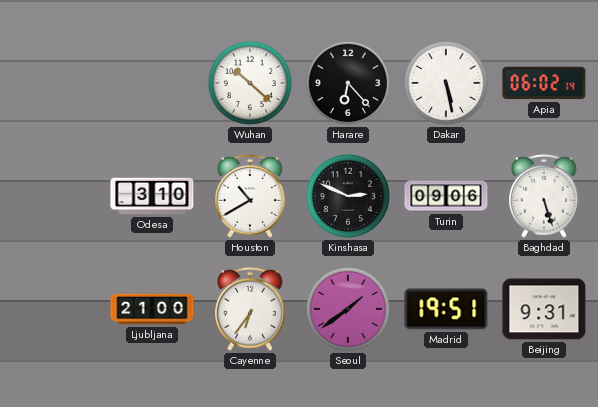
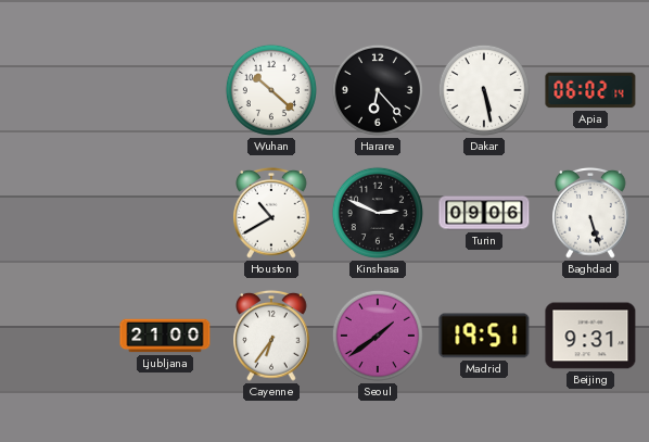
Odesa: 3:10 -> none
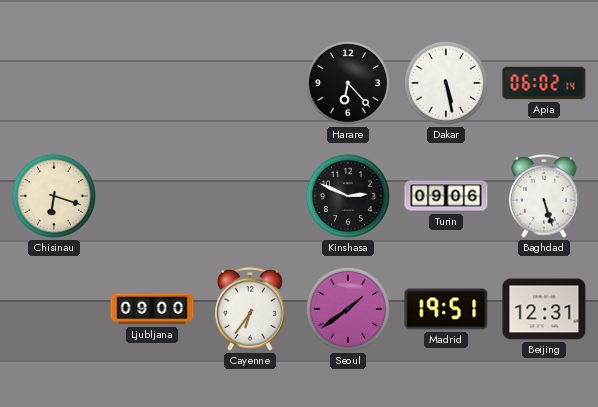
Wuhan: 10:22 -> none
Chisinau: none -> 6:18
Houston: 10:40 -> none
Ljubljana: 21:00 -> 09:00
Beijing: 9:31 -> 12:31
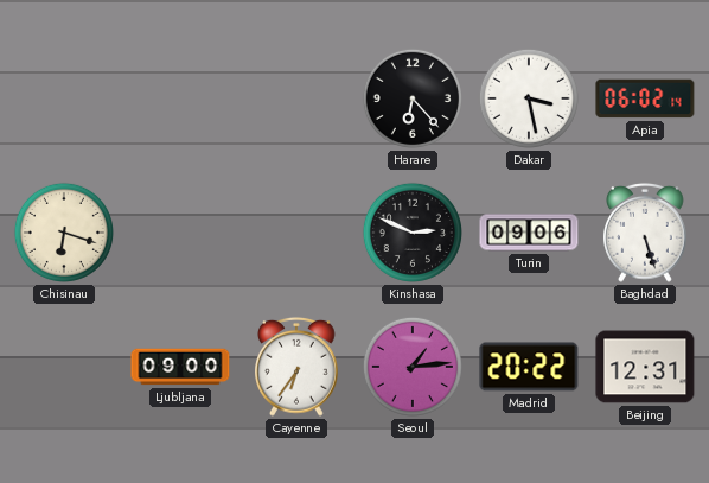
Dakar: 5:28 -> 3:28
Seoul: 1:39 -> 1:14
Madrid: 19:51 -> 20:22
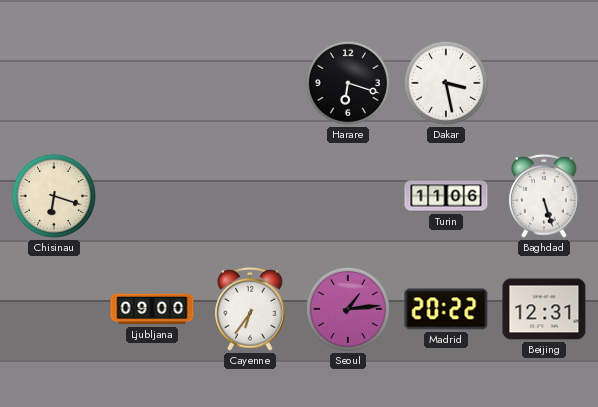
Harare: 6:23 -> 6:18
Apia: 06:02 -> none
Kinshasa: 2:49 -> none
Turin: 09:06 -> 11:06
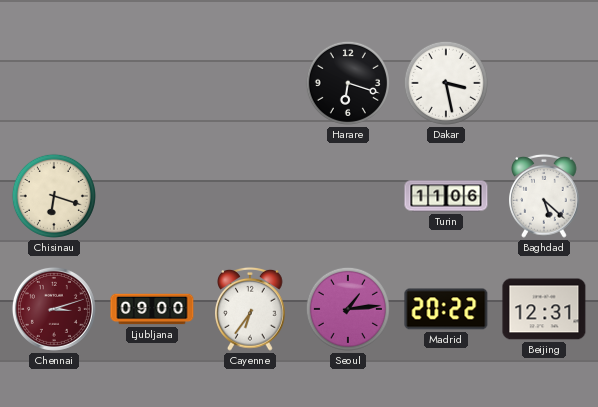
Baghdad: 5:27 -> 5:22
Chennai: none -> 3:12
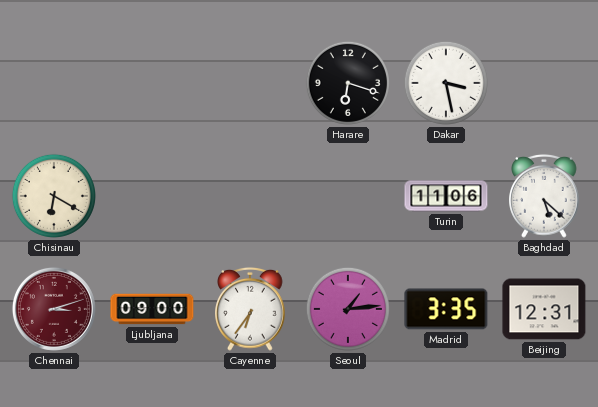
Chisinau: 6:18 -> 6:20
Madrid: 20:22 -> 3:35
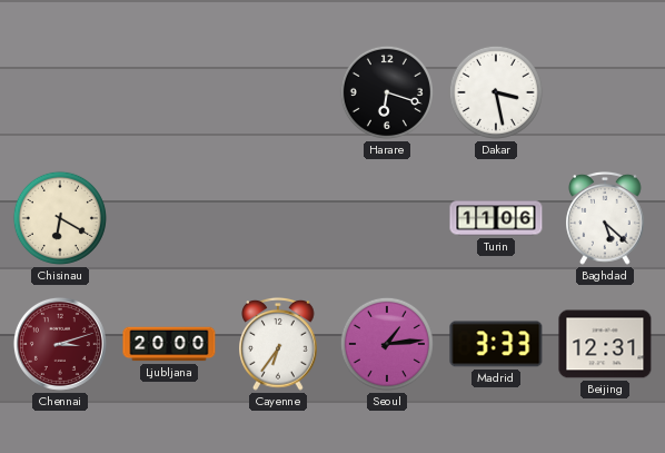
Ljubljana: 09:00 -> 20:00
Madrid: 3:35 -> 3:33
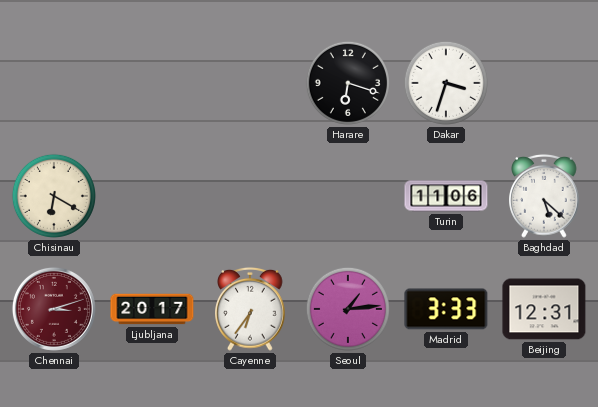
Dakar: 3:28 -> 3:33
Ljubljana: 20:00 -> 20:17
